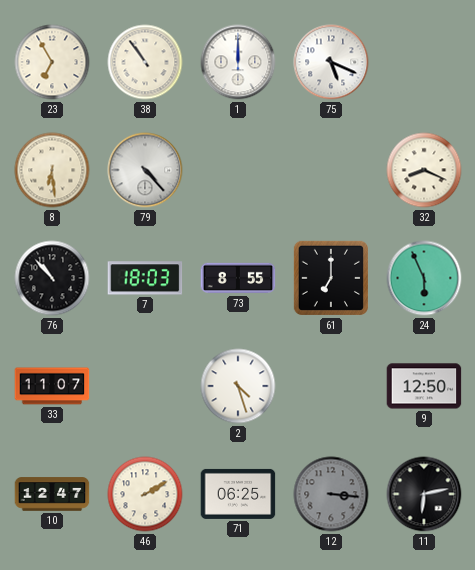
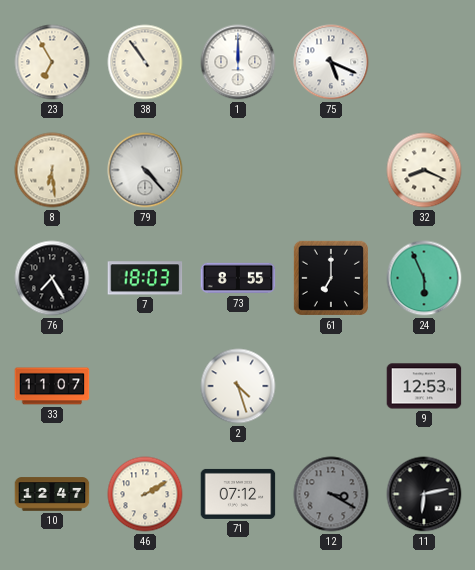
76: 10:53 -> 7:25
9: 12:50 -> 12:53
71: 06:25 -> 07:12
12: 3:16 -> 3:20
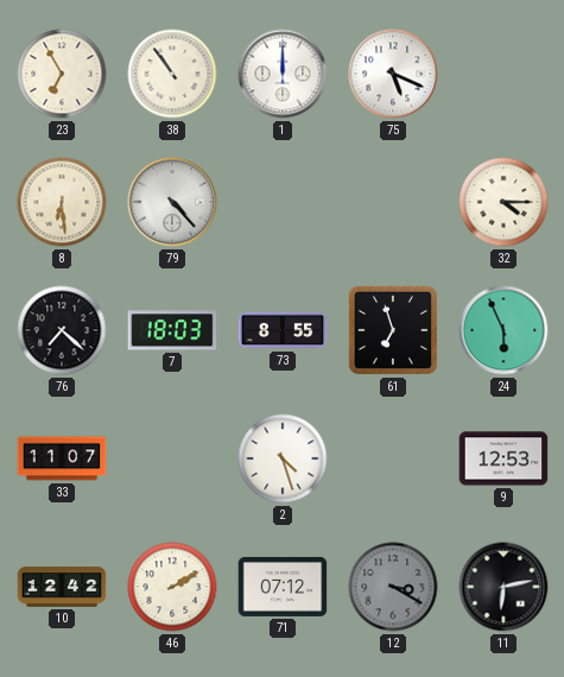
32: 8:19 -> 4:15
76: 7:25 -> 7:22
61: 7:00 -> 6:57
10: 12:47 -> 12:42
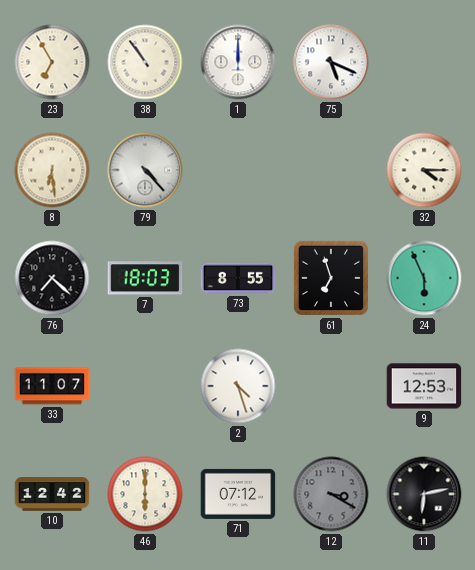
46: 2:10 -> 6:00
